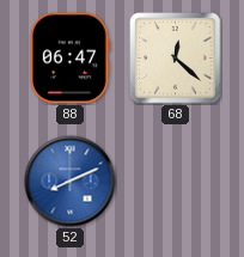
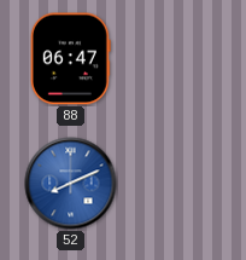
68: 12:22 -> none
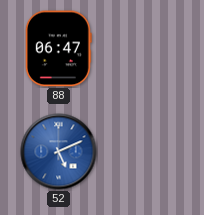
52: 8:11 -> 5:11
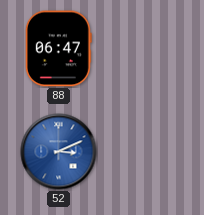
52: 5:11 -> 3:11
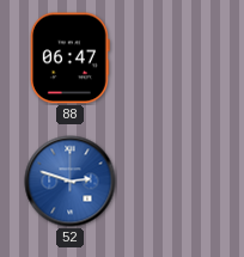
52: 3:11 -> 2:48
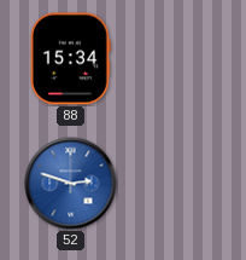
88: 06:47 -> 15:34
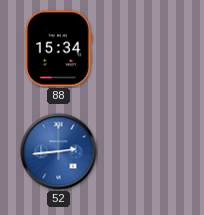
52: 2:48 -> 2:44
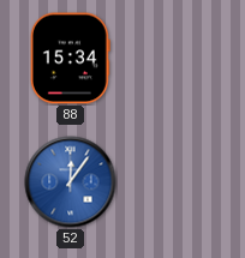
52: 2:44 -> 12:06
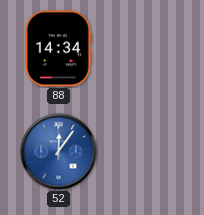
88: 15:34 -> 14:34
